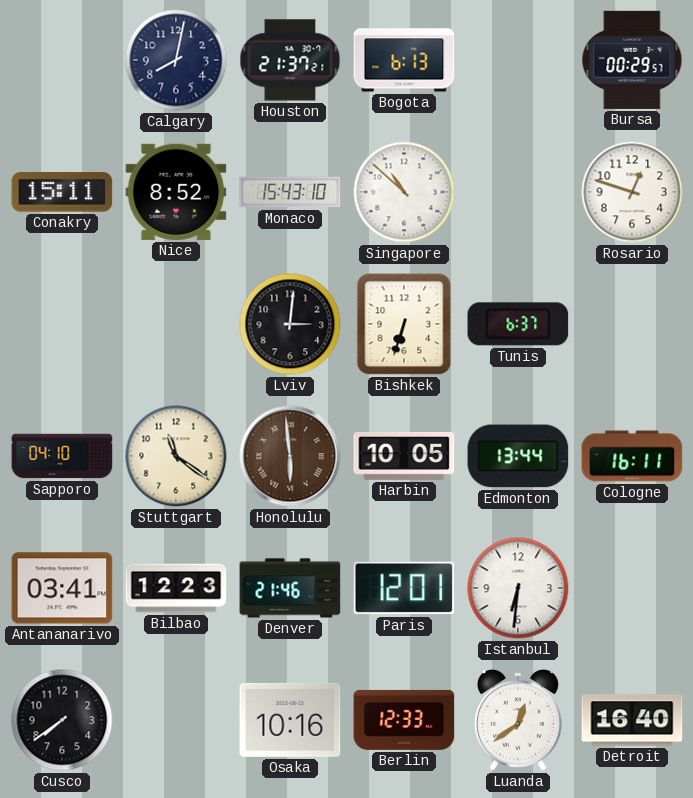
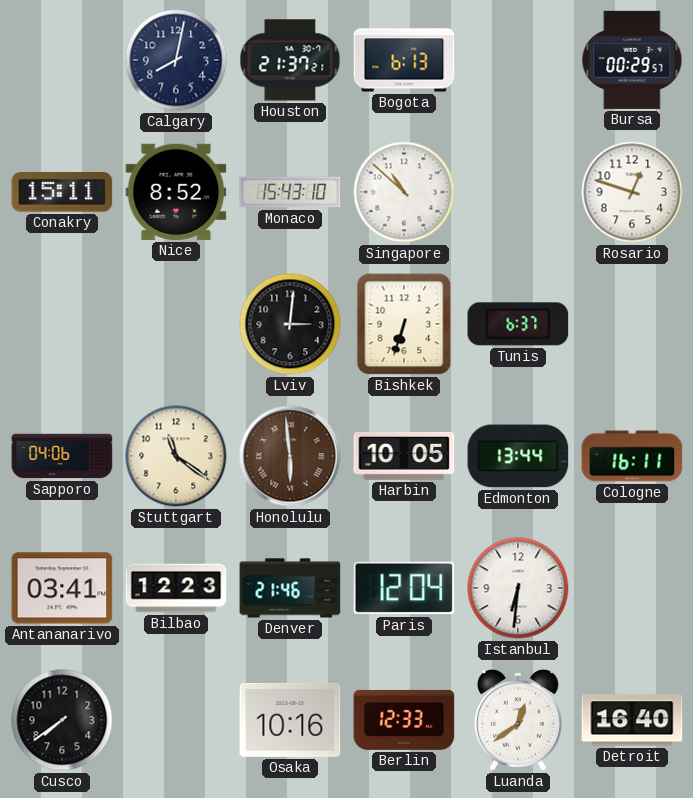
Sapporo: 04:10 -> 04:06
Paris: 12:01 -> 12:04
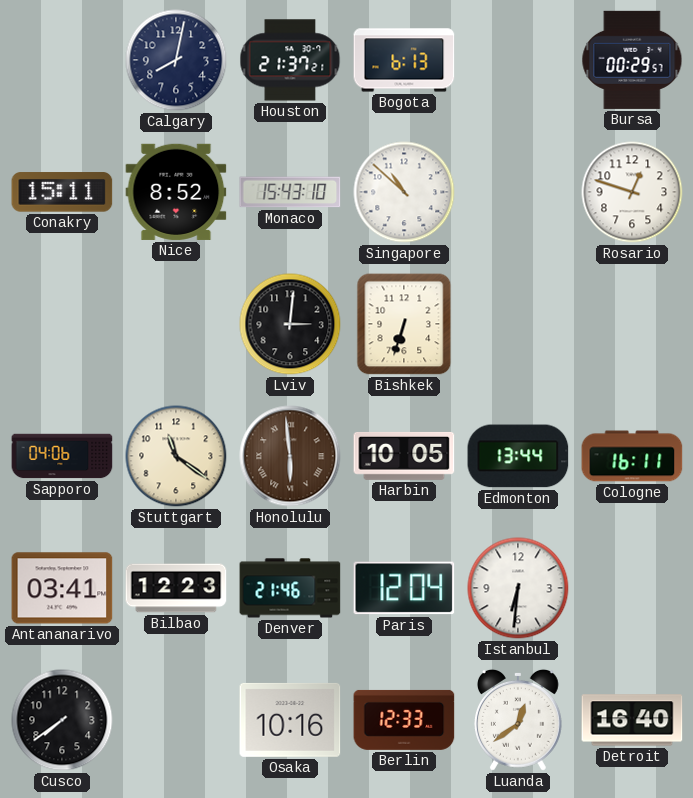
Tunis: 6:37 -> none
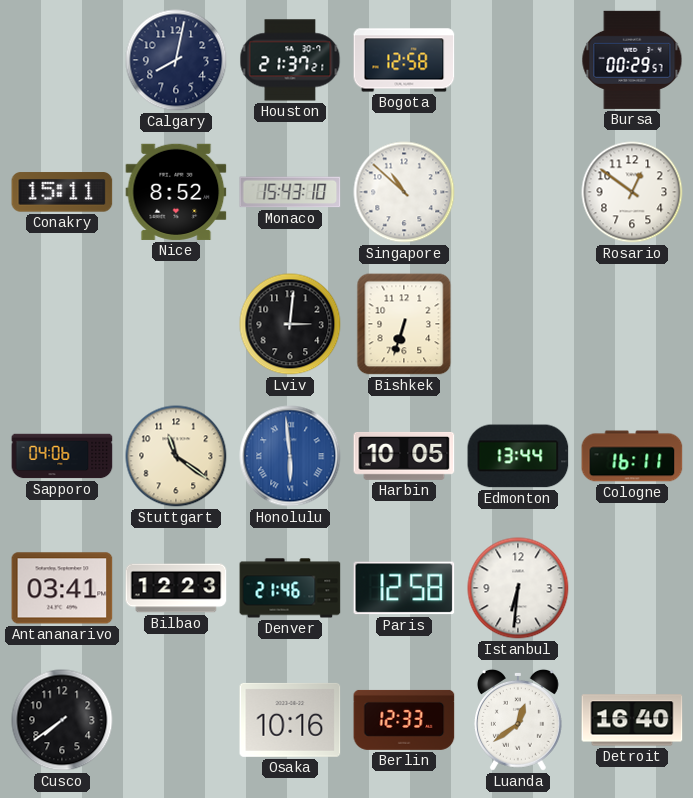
Bogota: 6:13 -> 12:58
Rosario: 12:48 -> 12:51
Honolulu dial: brown -> blue
Paris: 12:04 -> 12:58
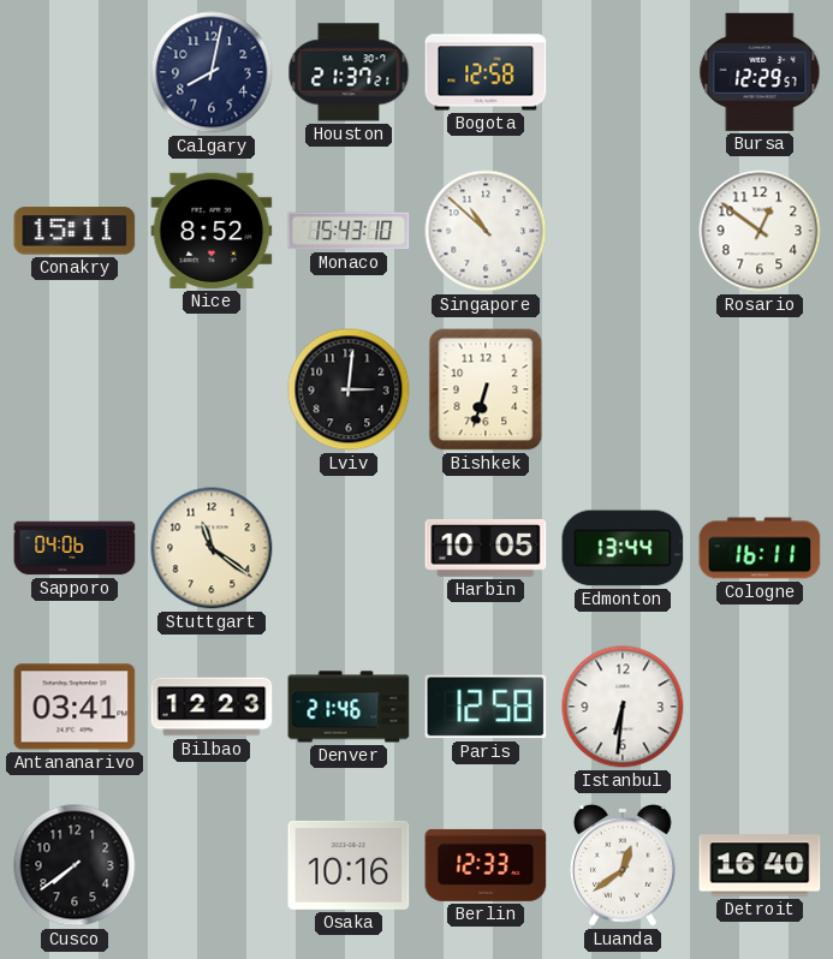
Bursa: 00:29 -> 12:29
Honolulu: 5:59 -> none
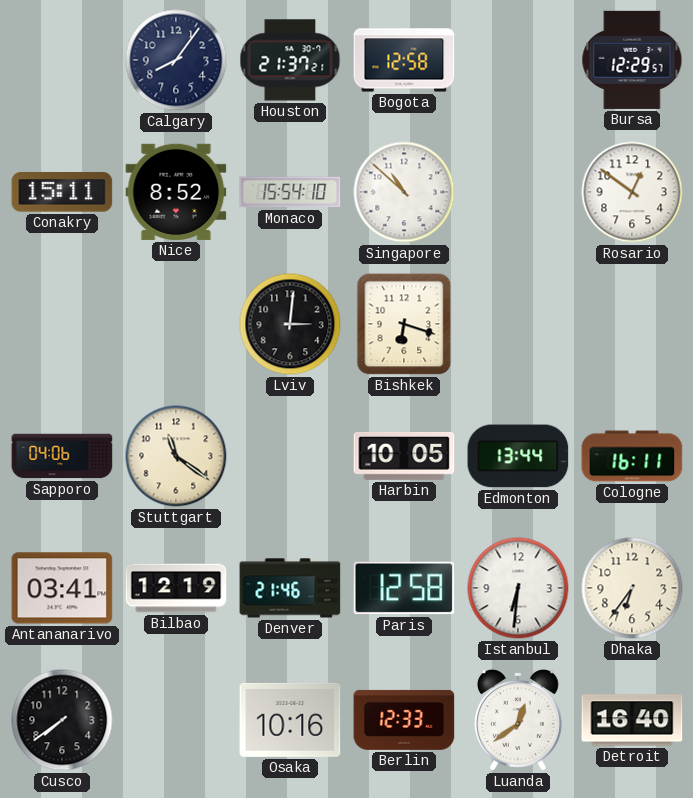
Calgary: 8:02 -> 8:06
Monaco: 15:43 -> 15:54
Bishkek: 6:33 -> 6:18
Bilbao: 12:23 -> 12:19
Dhaka: none -> 6:36
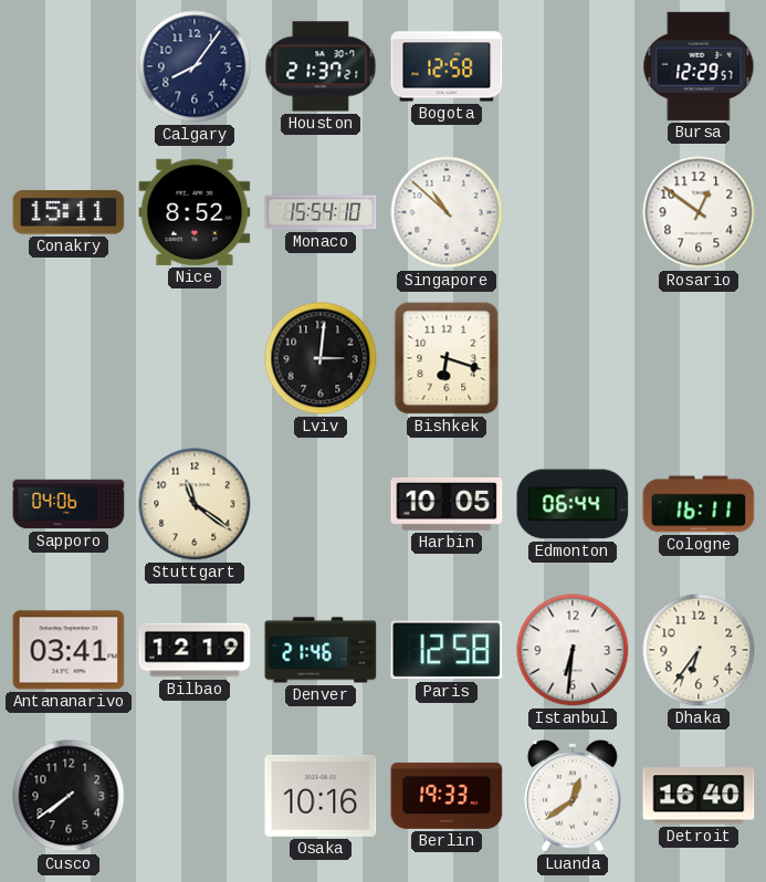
Edmonton: 13:44 -> 06:44
Berlin: 12:33 -> 19:33
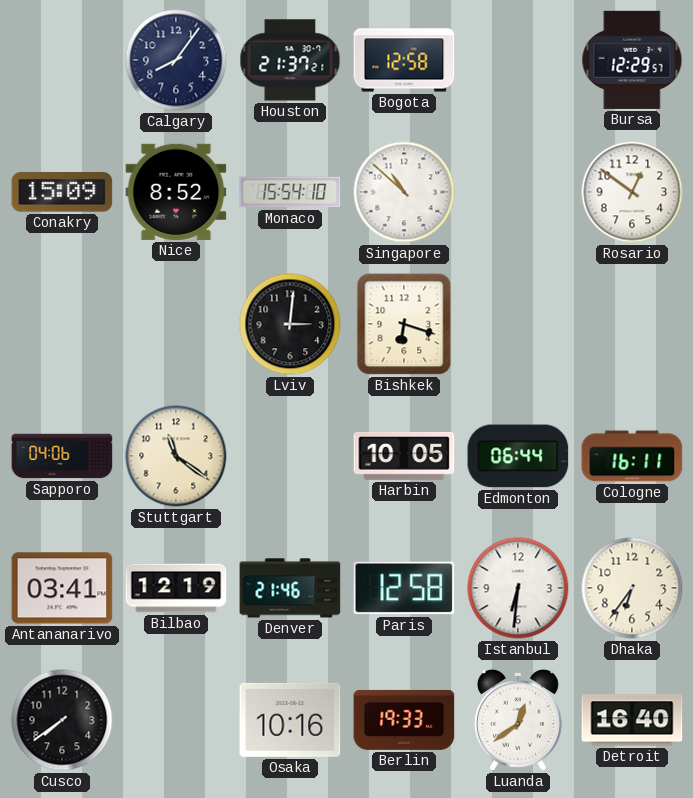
Conakry: 15:11 -> 15:09
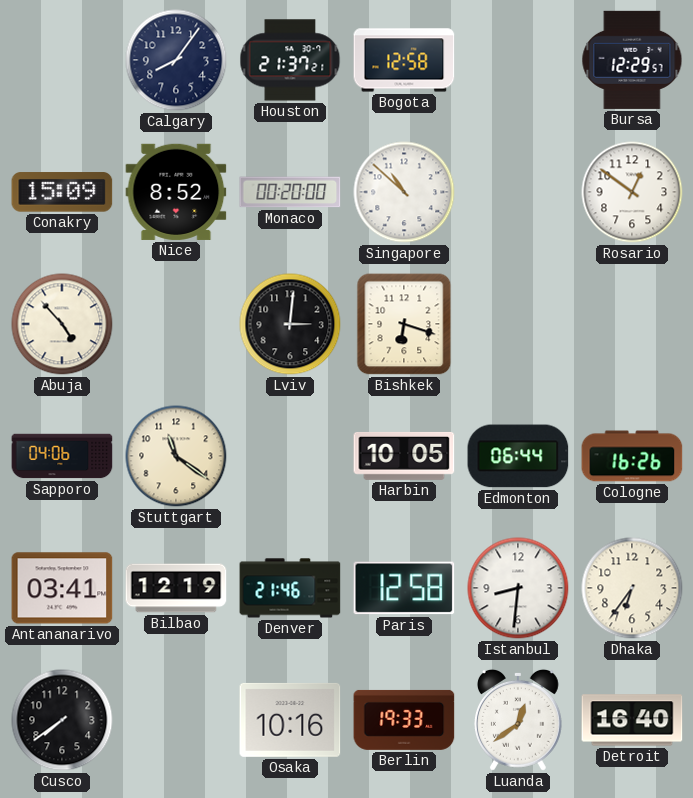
Monaco: 15:54 -> 00:20
Abuja: none -> 4:53
Cologne: 16:11 -> 16:26
Istanbul: 6:31 -> 8:31
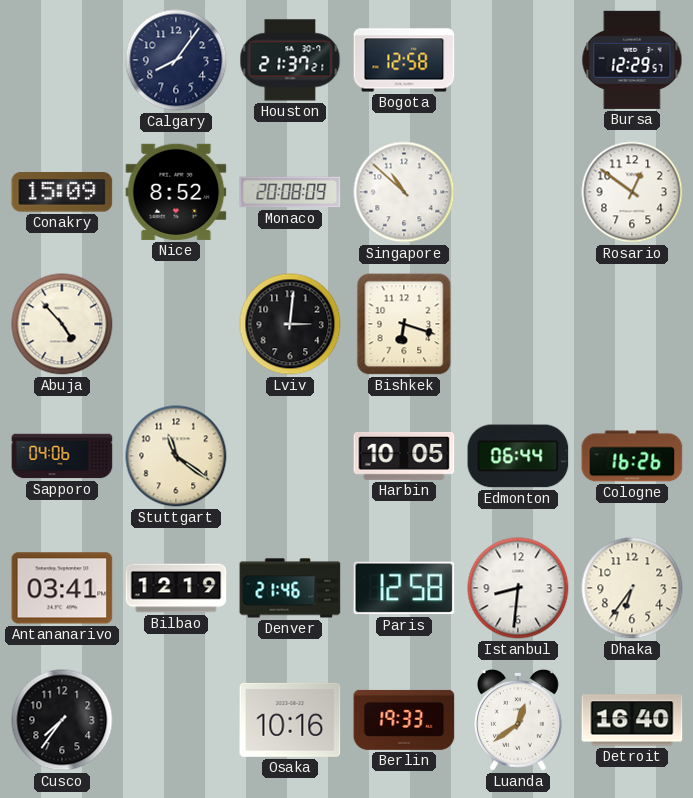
Monaco: 00:20 -> 20:08
Cusco: 7:39 -> 7:36
